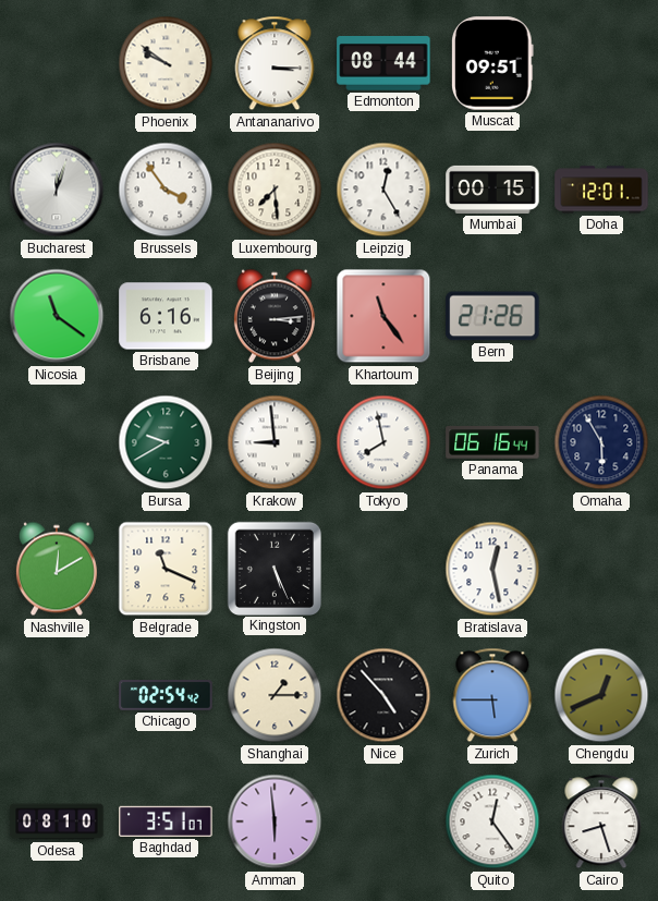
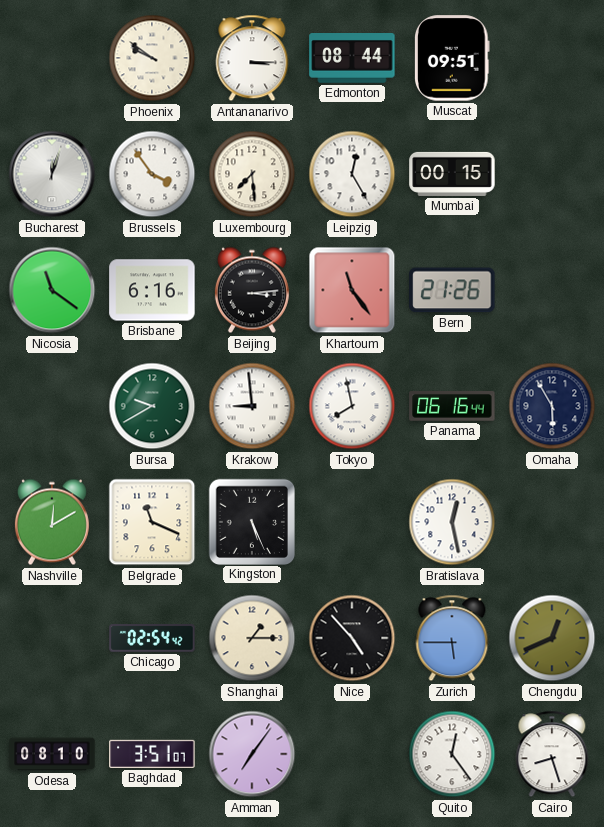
Doha: 12:01 -> none
Amman: 5:59 -> 7:06
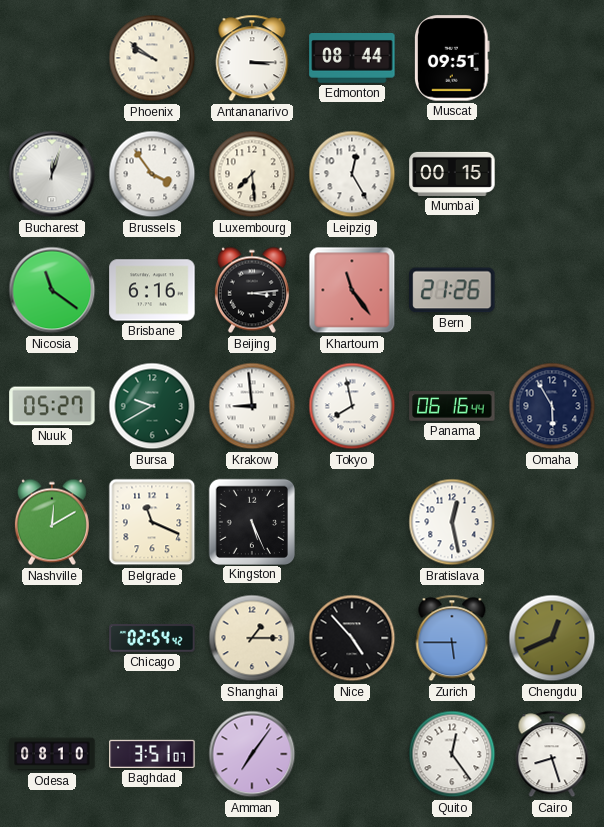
Nuuk: none -> 05:27
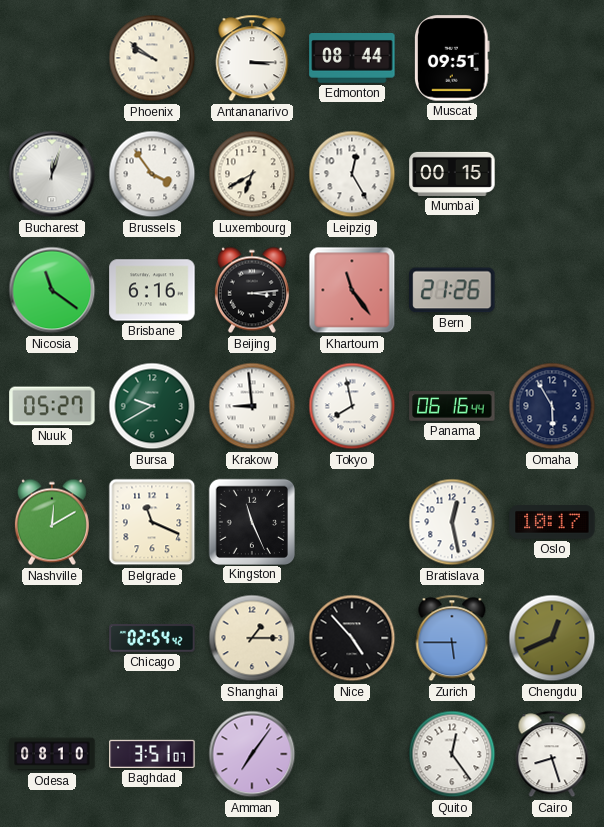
Luxembourg: 7:29 -> 6:40
Kingston: 5:26 -> 11:26
Oslo: none -> 10:17
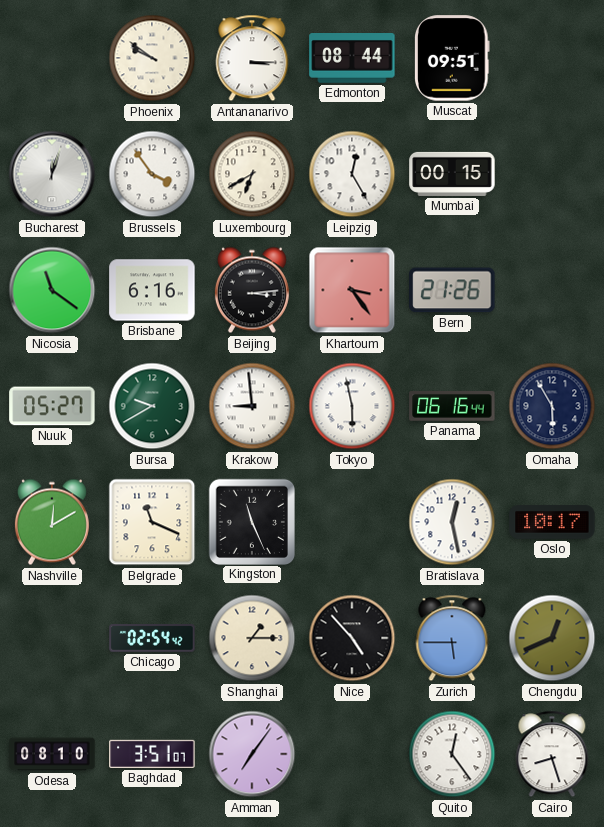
Khartoum: 11:24 -> 3:24
Tokyo: 7:58 -> 5:58
